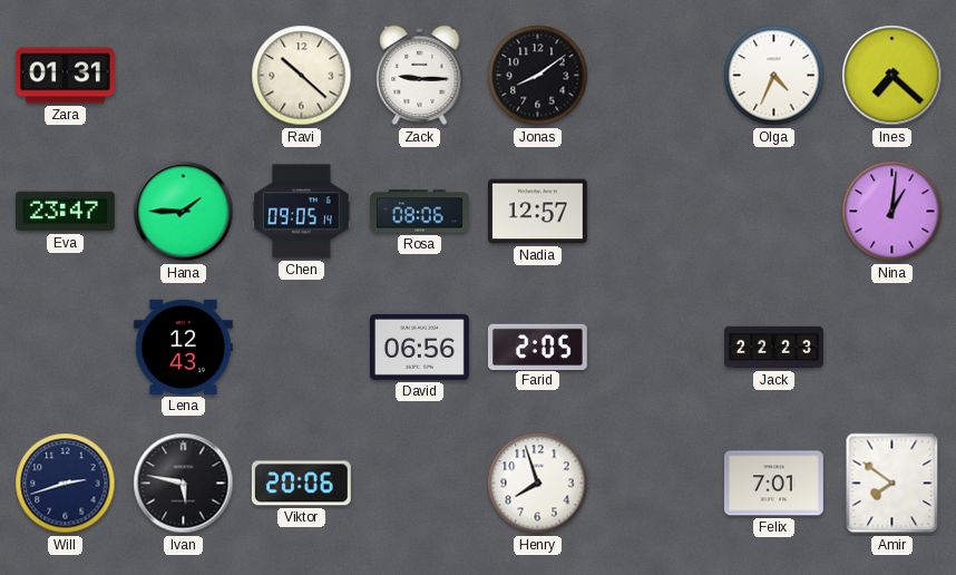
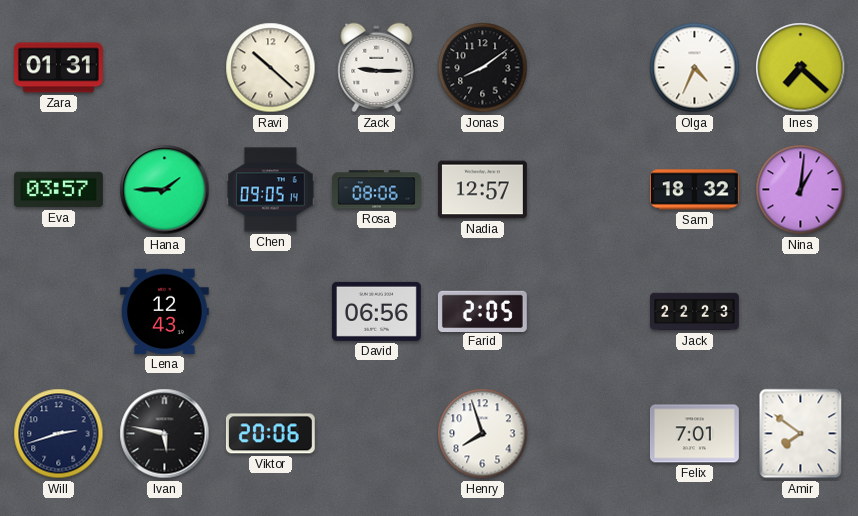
Eva: 23:47 -> 03:57
Sam: none -> 18:32
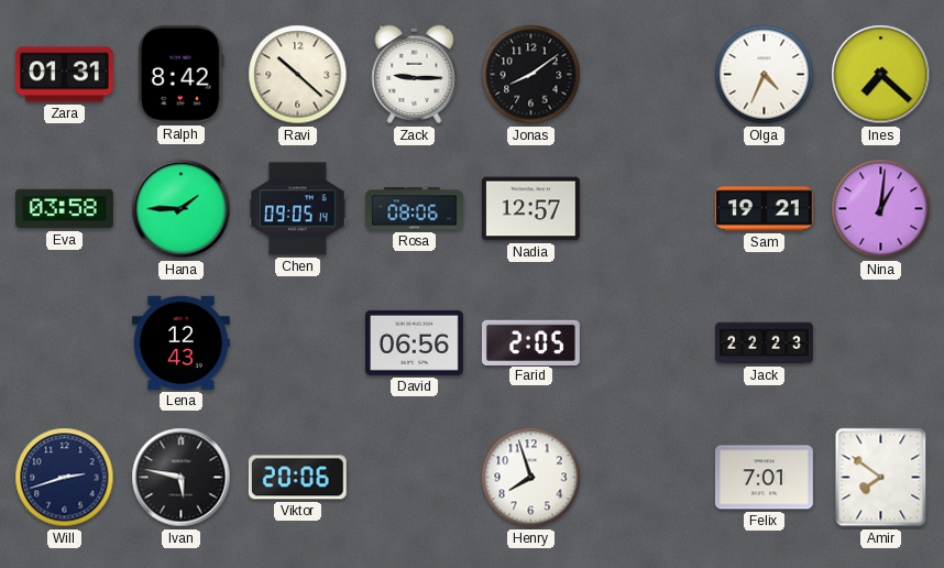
Ralph: none -> 8:42
Eva: 03:57 -> 03:58
Sam: 18:32 -> 19:21
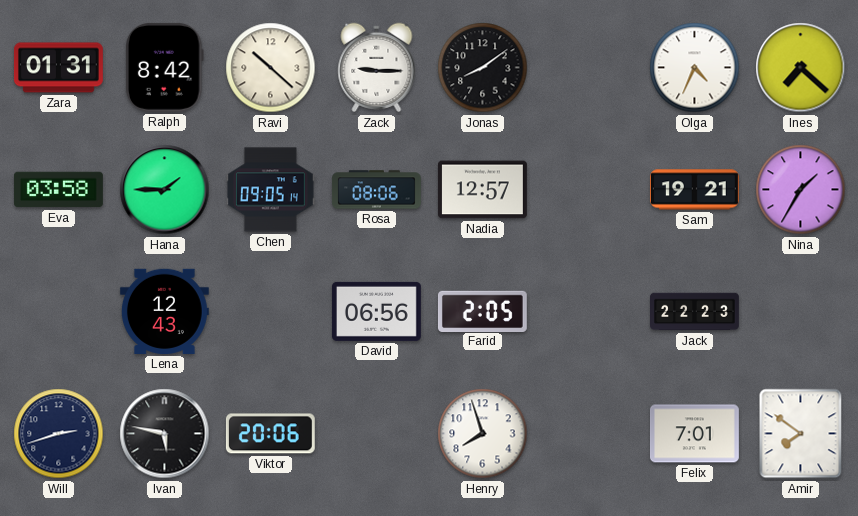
Nina: 1:01 -> 1:35
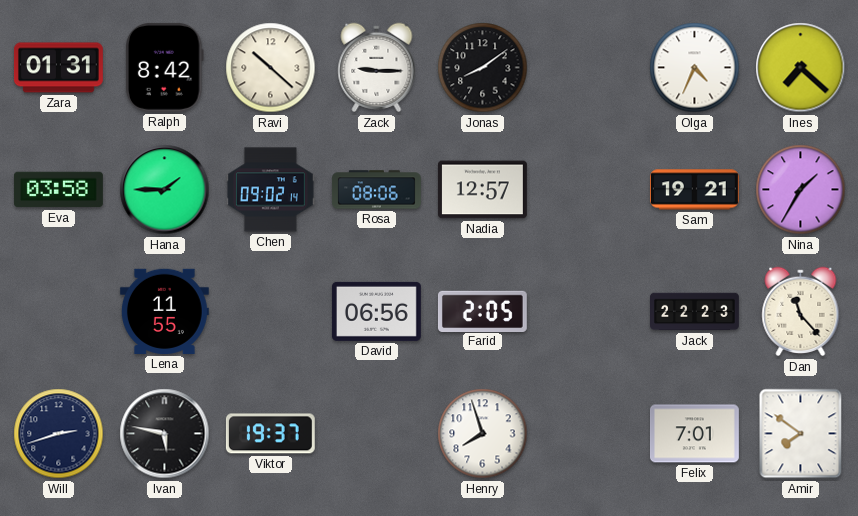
Chen: 09:05 -> 09:02
Lena: 12:43 -> 11:55
Dan: none -> 11:23
Viktor: 20:06 -> 19:37
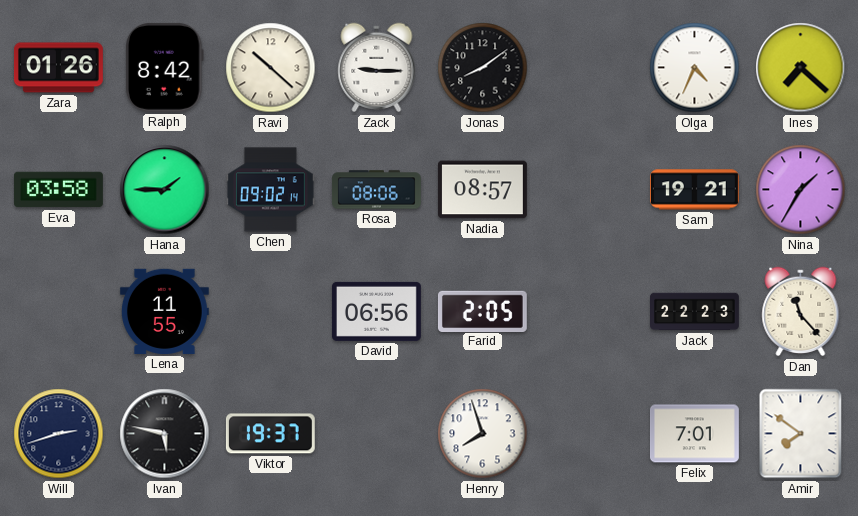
Zara: 01:31 -> 01:26
Nadia: 12:57 -> 08:57
